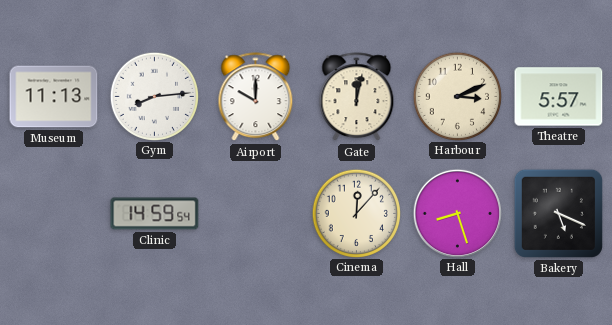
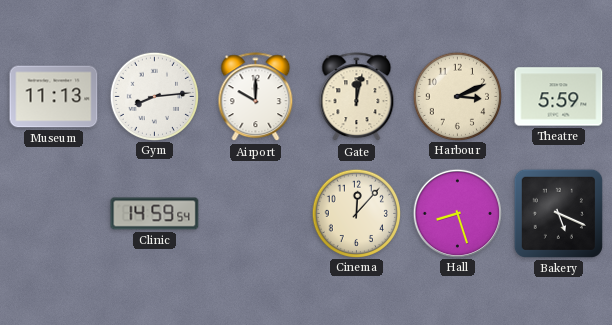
Theatre: 5:57 -> 5:59
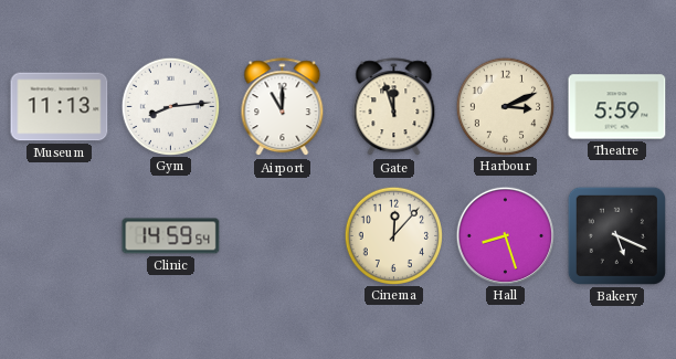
Airport: 10:00 -> 11:00
Gate: 12:02 -> 11:57
